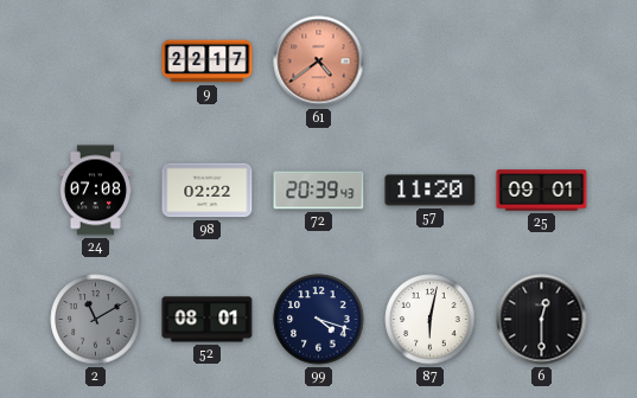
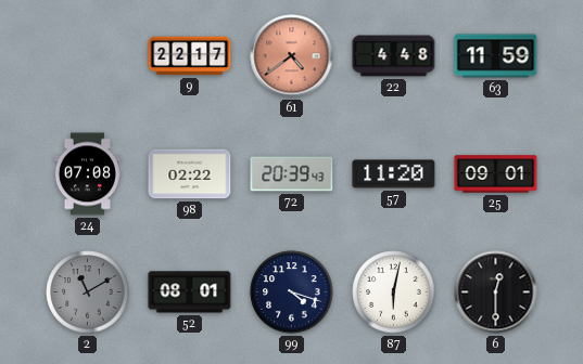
22: none -> 4:48
63: none -> 11:59
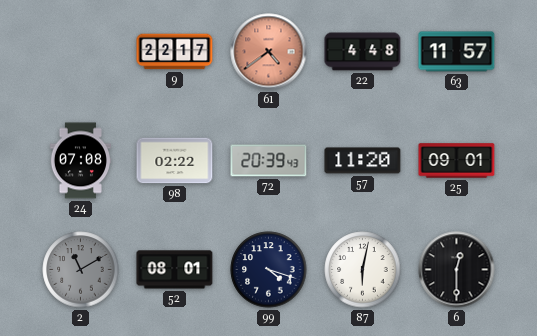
63: 11:59 -> 11:57
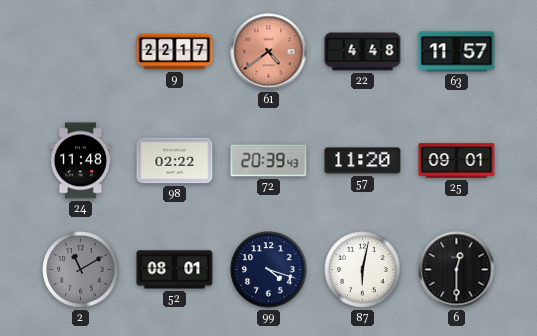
24: 07:08 -> 11:48
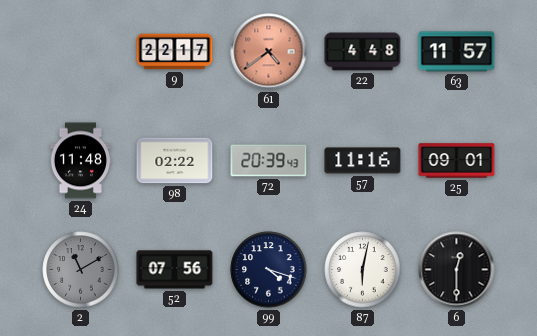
57: 11:20 -> 11:16
52: 08:01 -> 07:56
